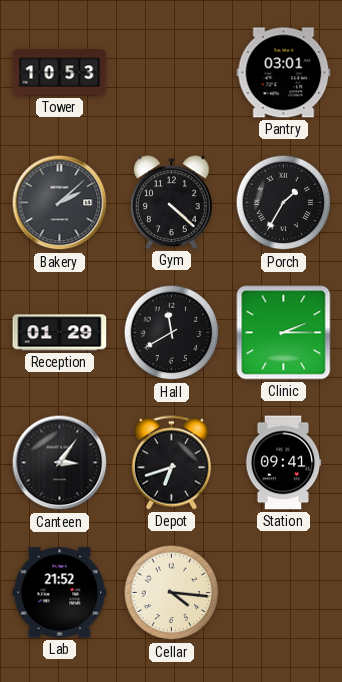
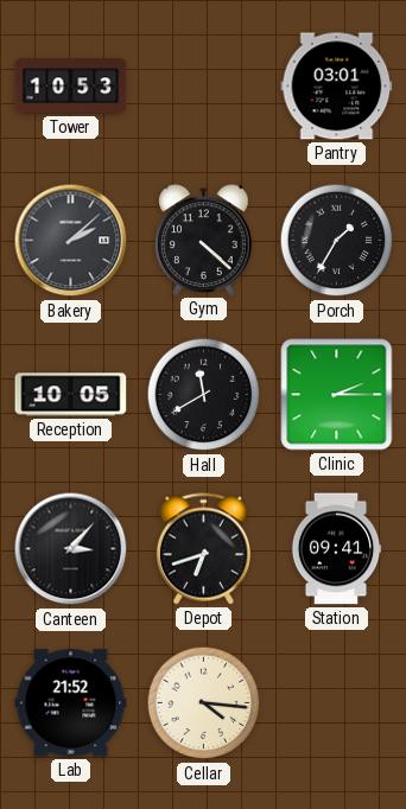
Reception: 01:29 -> 10:05
Canteen: 3:06 -> 3:07
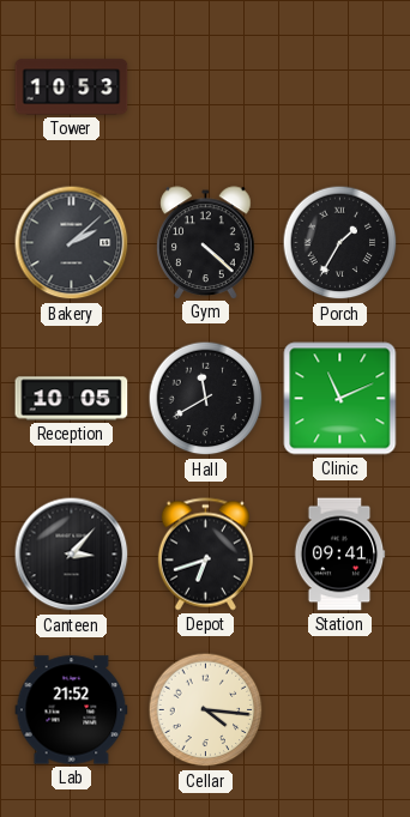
Pantry: 03:01 -> none
Clinic: 2:15 -> 11:11
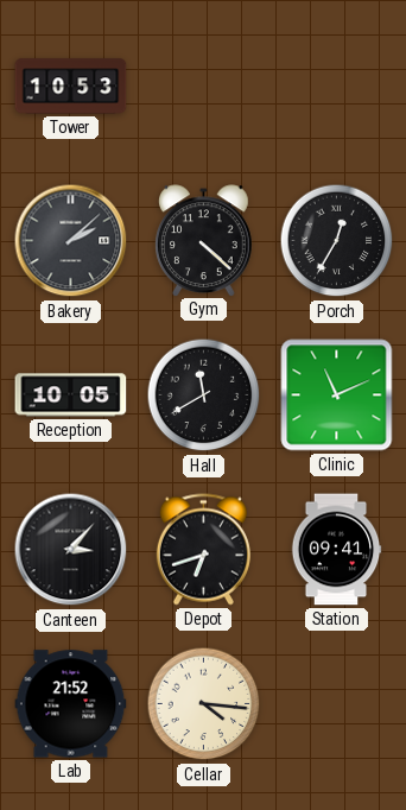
Porch: 1:35 -> 12:35
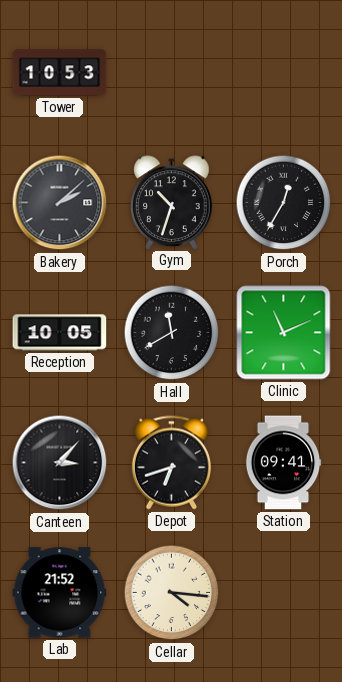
Gym: 4:22 -> 10:33
